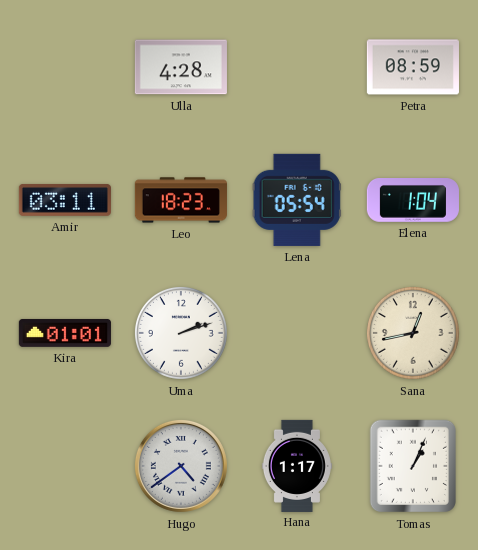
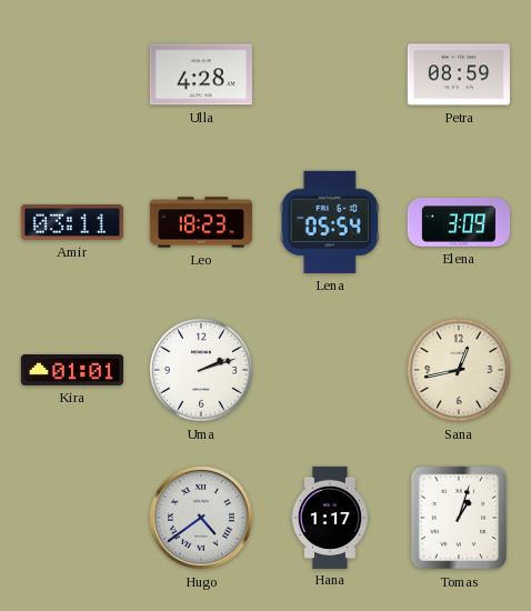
Elena: 1:04 -> 3:09
Tomas: 1:04 -> 1:03
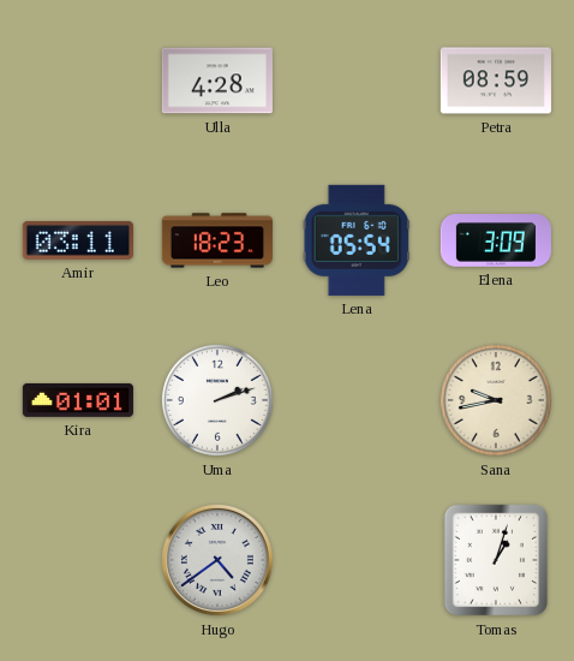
Sana: 12:43 -> 9:43
Hana: 1:17 -> none
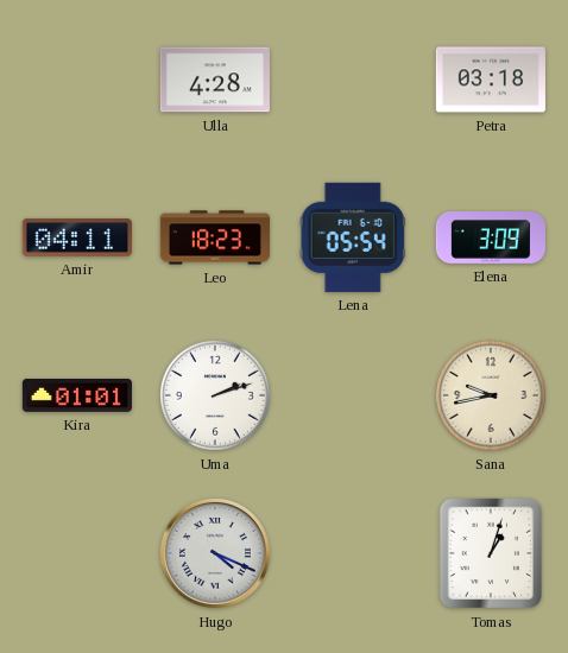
Petra: 08:59 -> 03:18
Amir: 03:11 -> 04:11
Hugo: 4:39 -> 4:19
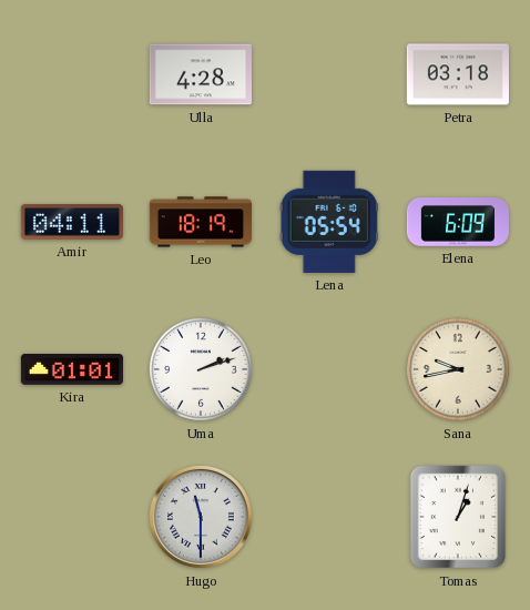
Leo: 18:23 -> 18:19
Elena: 3:09 -> 6:09
Hugo: 4:19 -> 11:30
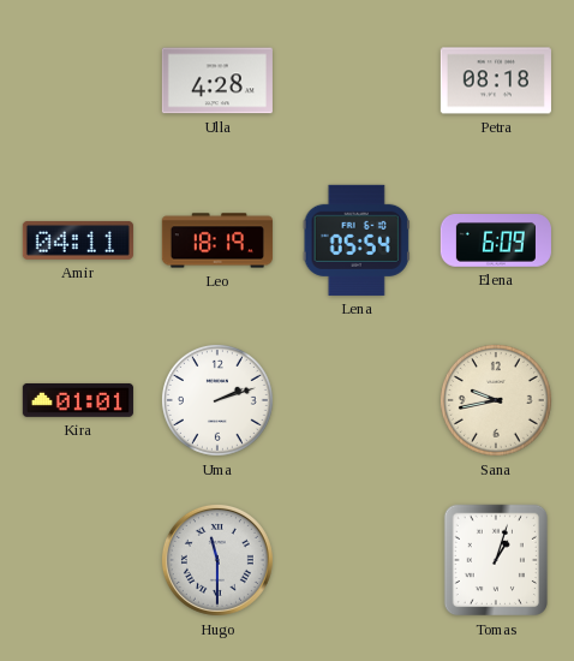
Petra: 03:18 -> 08:18
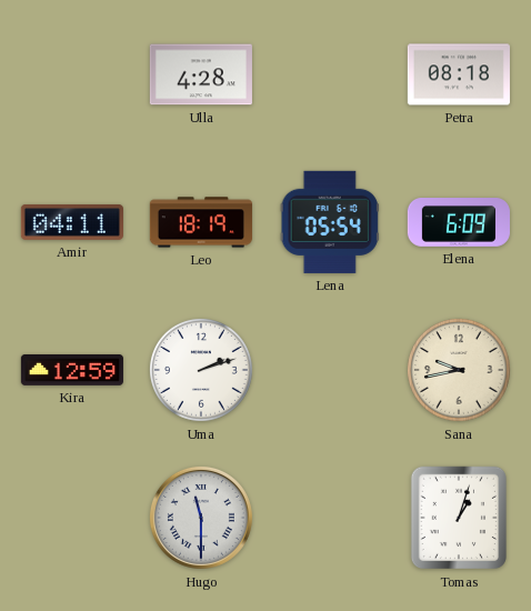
Kira: 01:01 -> 12:59
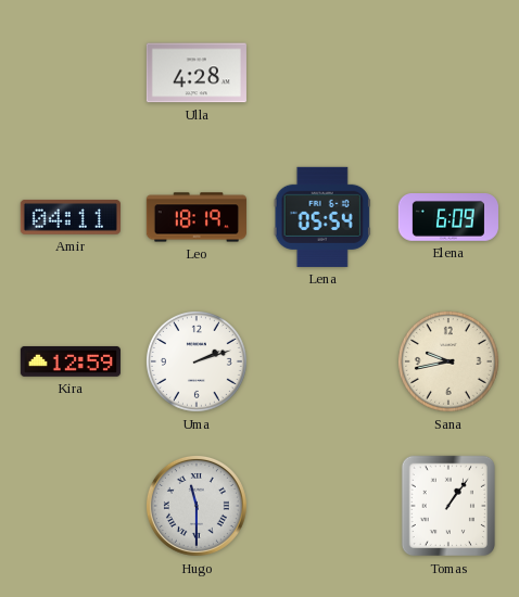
Petra: 08:18 -> none
Tomas: 1:03 -> 1:06
